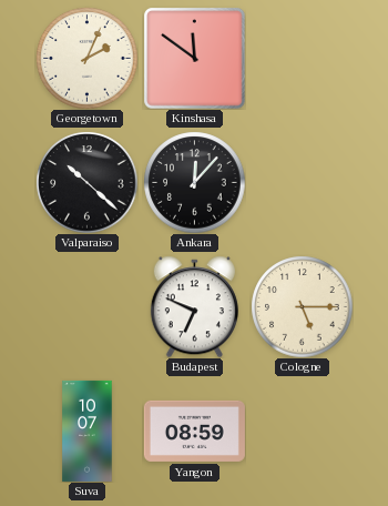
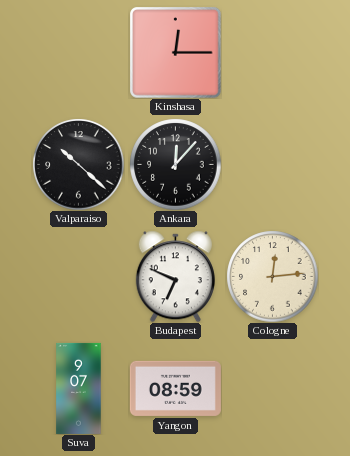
Georgetown: 2:04 -> none
Kinshasa: 11:51 -> 12:15
Cologne: 5:15 -> 12:14
Suva: 10:07 -> 9:07
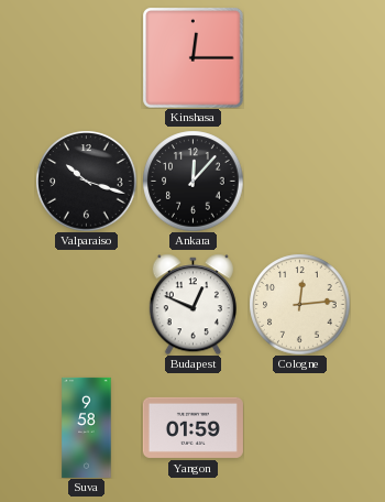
Valparaiso: 10:22 -> 10:18
Budapest: 6:49 -> 12:49
Suva: 9:07 -> 9:58
Yangon: 08:59 -> 01:59
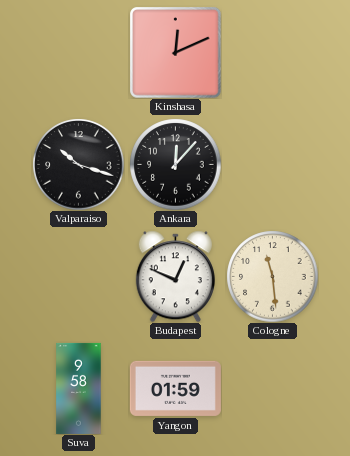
Kinshasa: 12:15 -> 12:11
Cologne: 12:14 -> 11:29
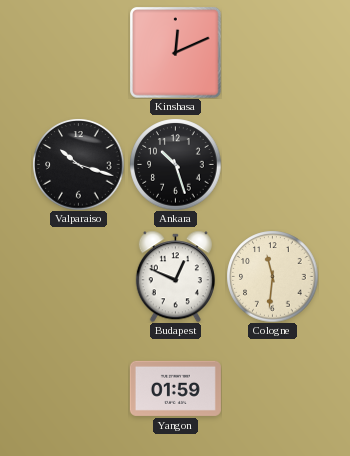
Ankara: 12:07 -> 10:27
Cologne: 11:29 -> 11:31
Suva: 9:58 -> none
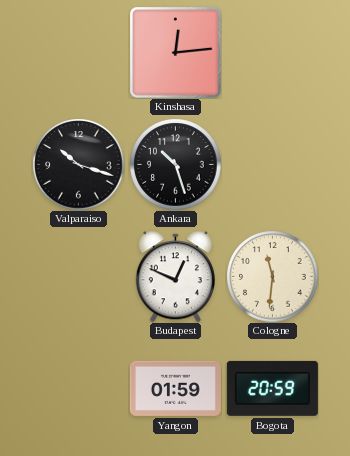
Kinshasa: 12:11 -> 12:14
Bogota: none -> 20:59
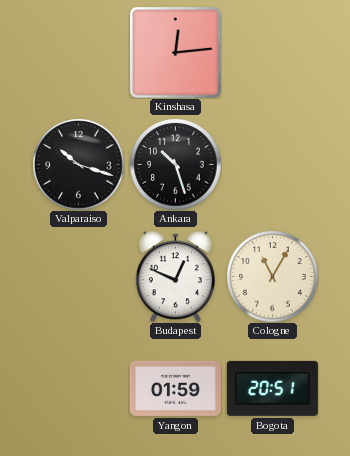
Cologne: 11:31 -> 11:05
Bogota: 20:59 -> 20:51
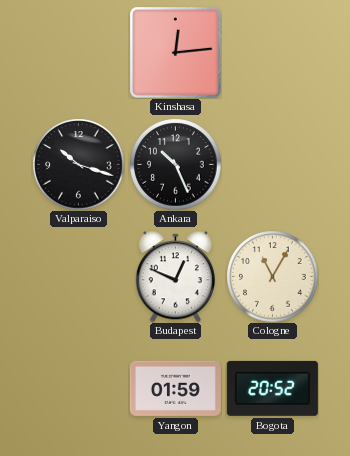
Ankara: 10:27 -> 10:26
Bogota: 20:51 -> 20:52
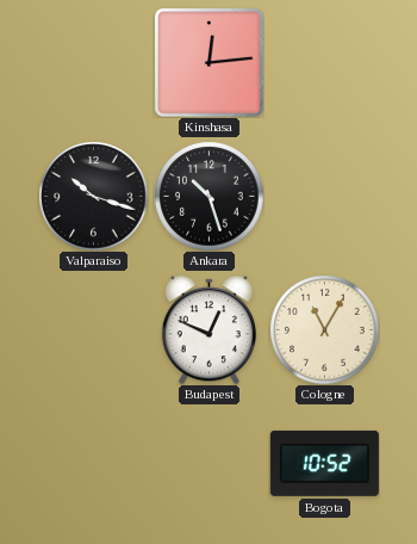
Ankara: 10:26 -> 10:27
Yangon: 01:59 -> none
Bogota: 20:52 -> 10:52
